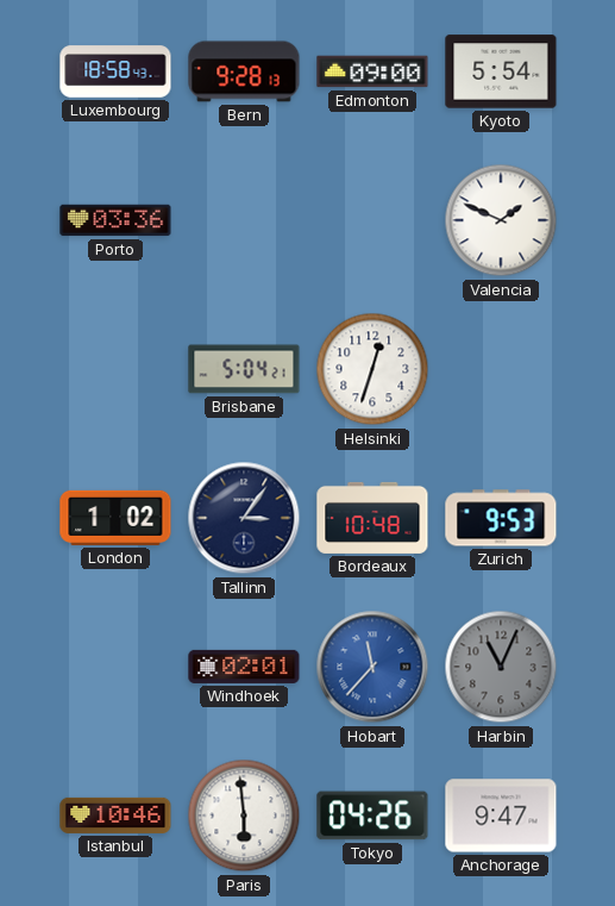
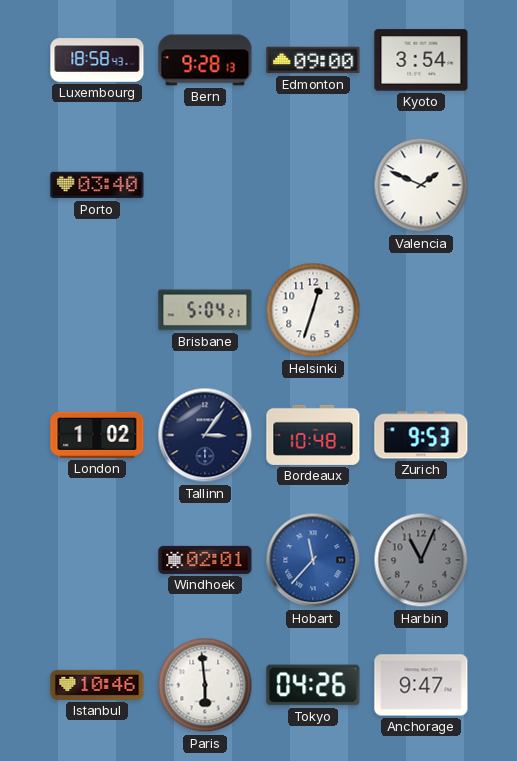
Kyoto: 5:54 -> 3:54
Porto: 03:36 -> 03:40
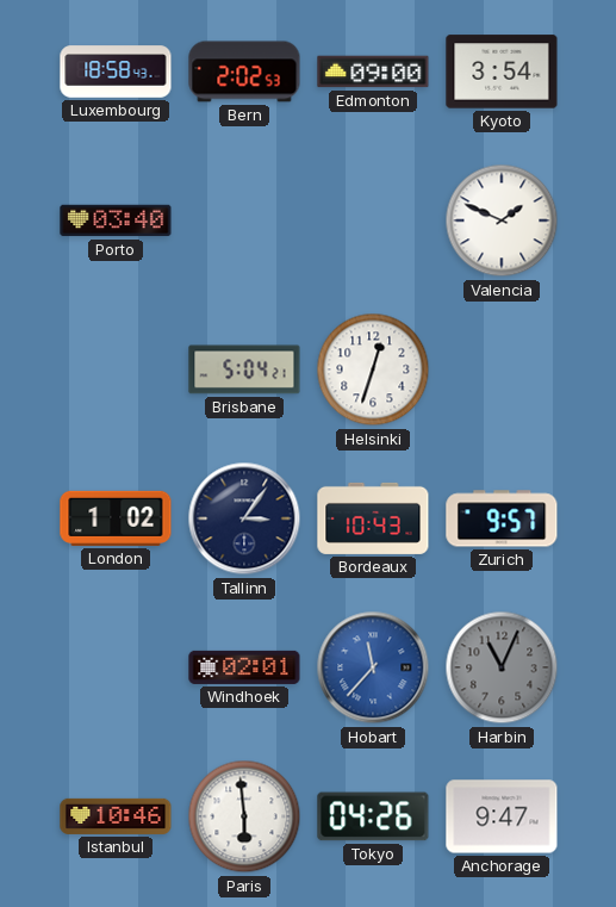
Bern: 9:28 -> 2:02
Bordeaux: 10:48 -> 10:43
Zurich: 9:53 -> 9:57
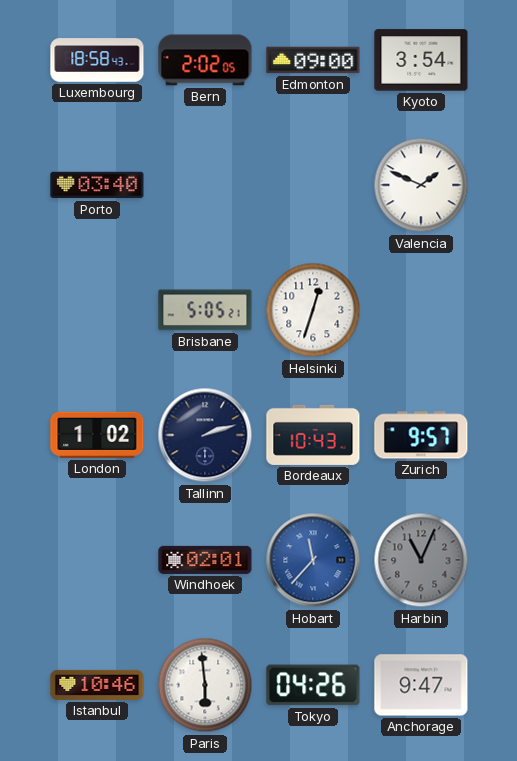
Bern: 2:02:53 -> 2:02:05
Brisbane: 5:04 -> 5:05
Tallinn: 3:06 -> 2:12
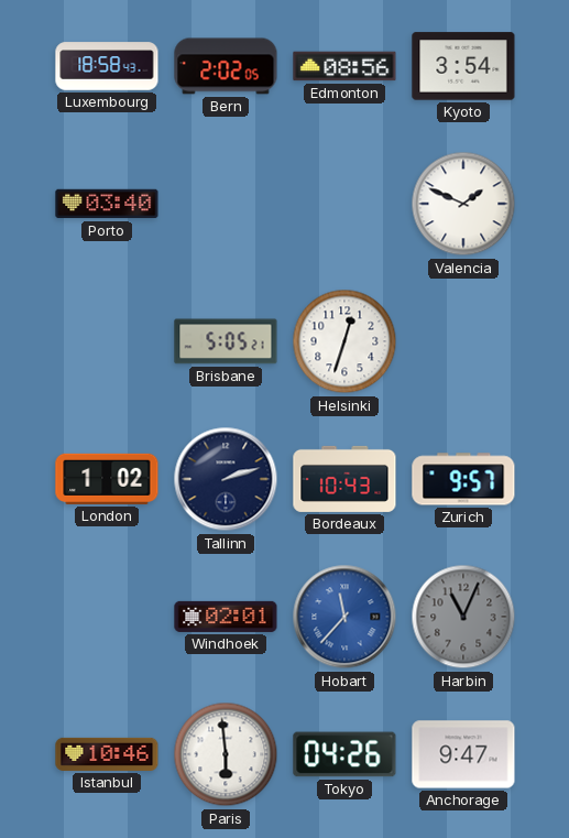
Edmonton: 09:00 -> 08:56
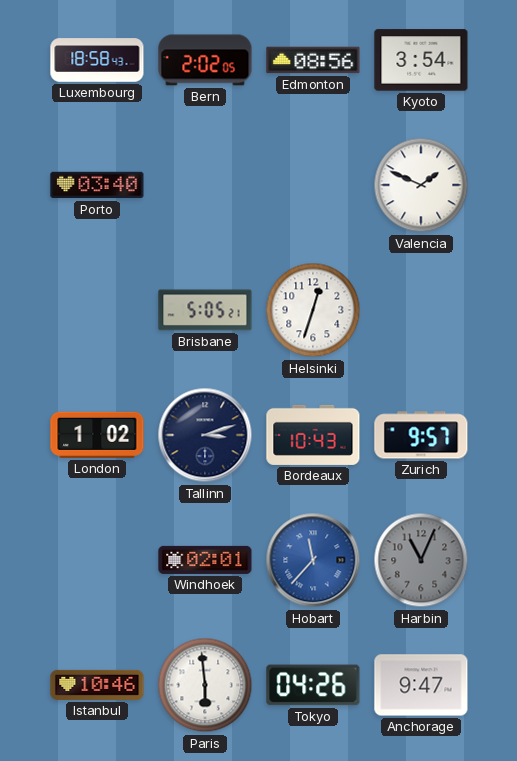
Tallinn: 2:12 -> 3:12
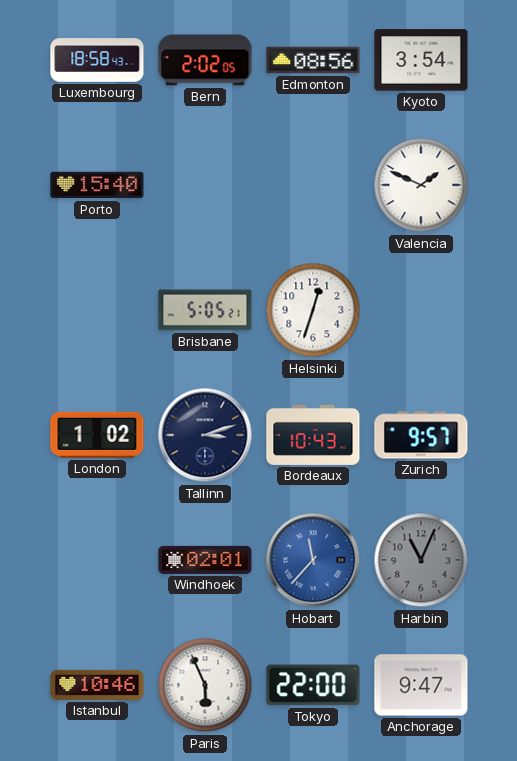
Porto: 03:40 -> 15:40
Paris: 5:59 -> 5:56
Tokyo: 04:26 -> 22:00
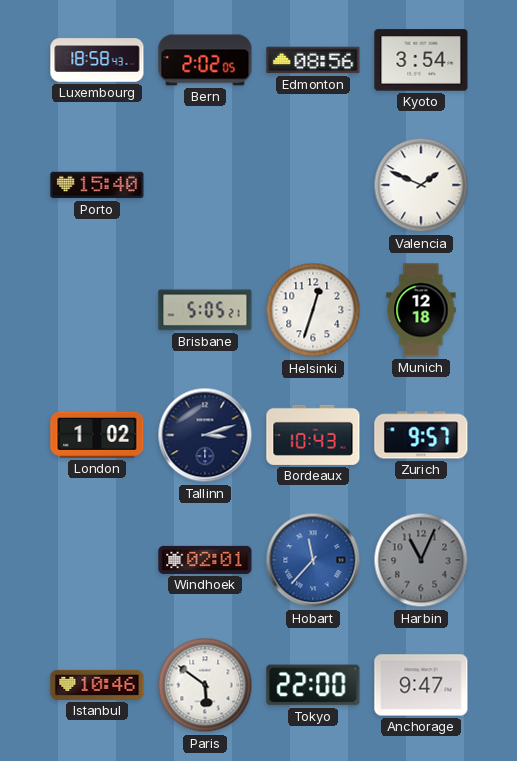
Munich: none -> 12:18
Paris: 5:56 -> 5:51
